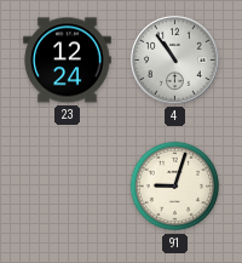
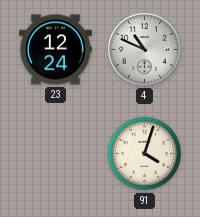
4: 10:54 -> 10:49
91: 9:03 -> 4:03
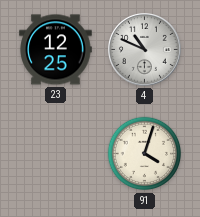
23: 12:24 -> 12:25
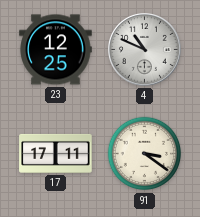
17: none -> 17:11
91: 4:03 -> 3:21
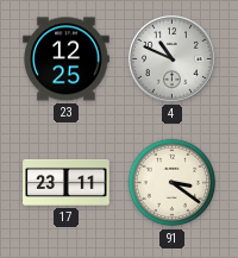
17: 17:11 -> 23:11
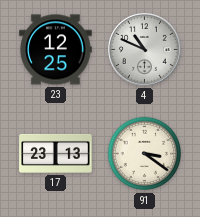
17: 23:11 -> 23:13
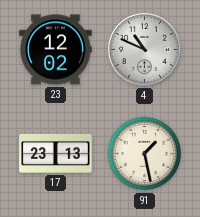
23: 12:25 -> 12:02
91: 3:21 -> 1:28
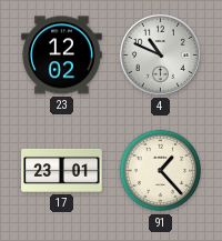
17: 23:13 -> 23:01
91: 1:28 -> 1:23
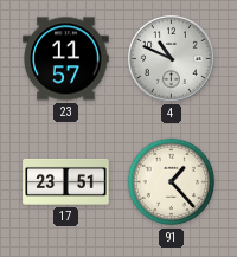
23: 12:02 -> 11:57
17: 23:01 -> 23:51
